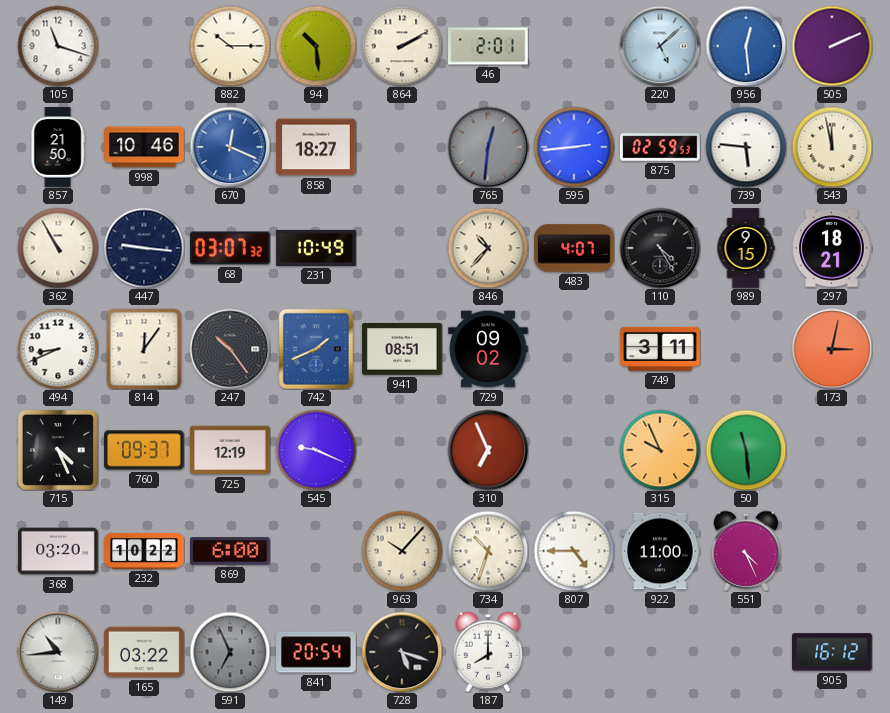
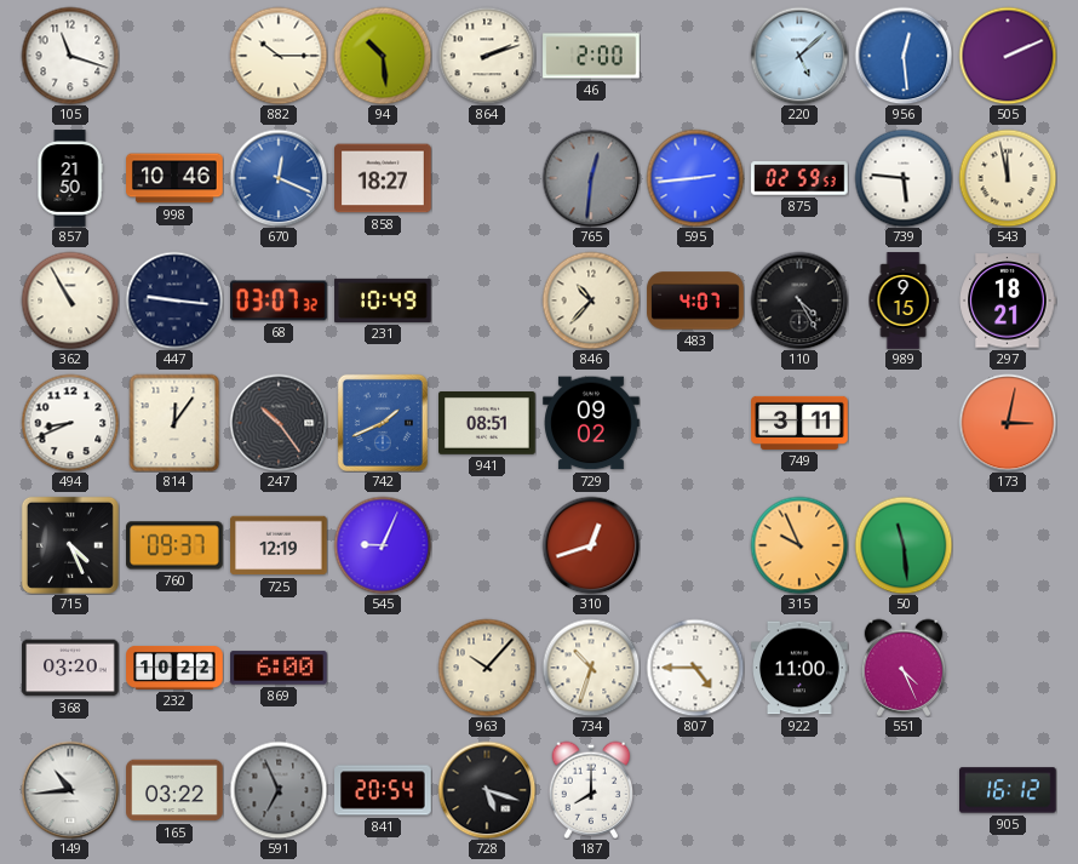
864: 2:10 -> 2:12
46: 2:01 -> 2:00
545: 9:19 -> 9:04
310: 6:56 -> 12:42
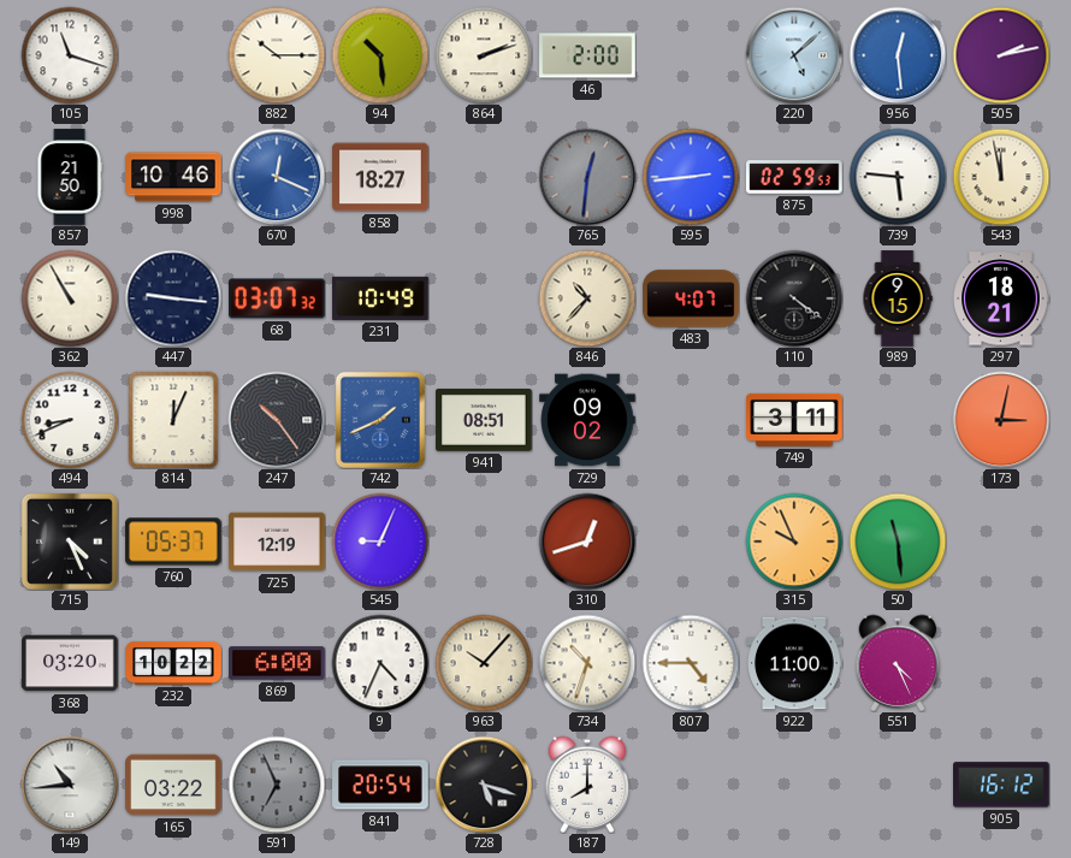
505: 2:11 -> 2:13
110: 4:25 -> 4:21
814: 12:06 -> 12:04
760: 09:37 -> 05:37
9: none -> 4:34
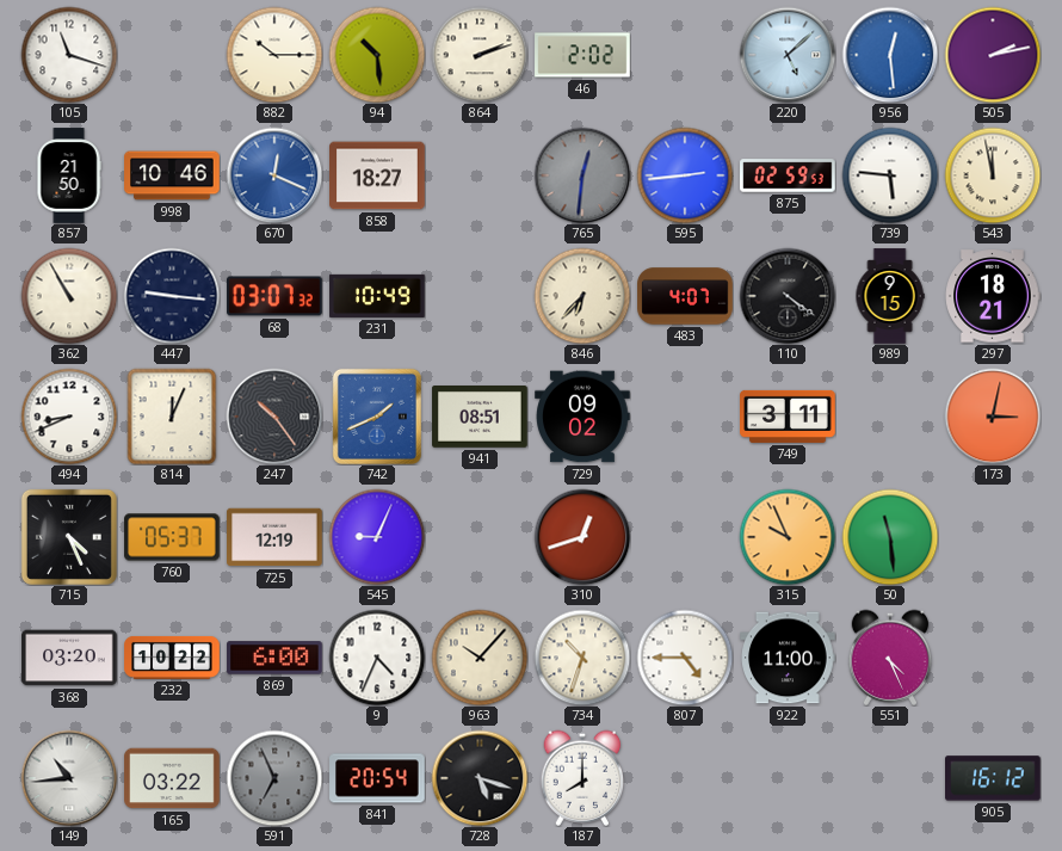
46: 2:00 -> 2:02
846: 10:37 -> 6:37
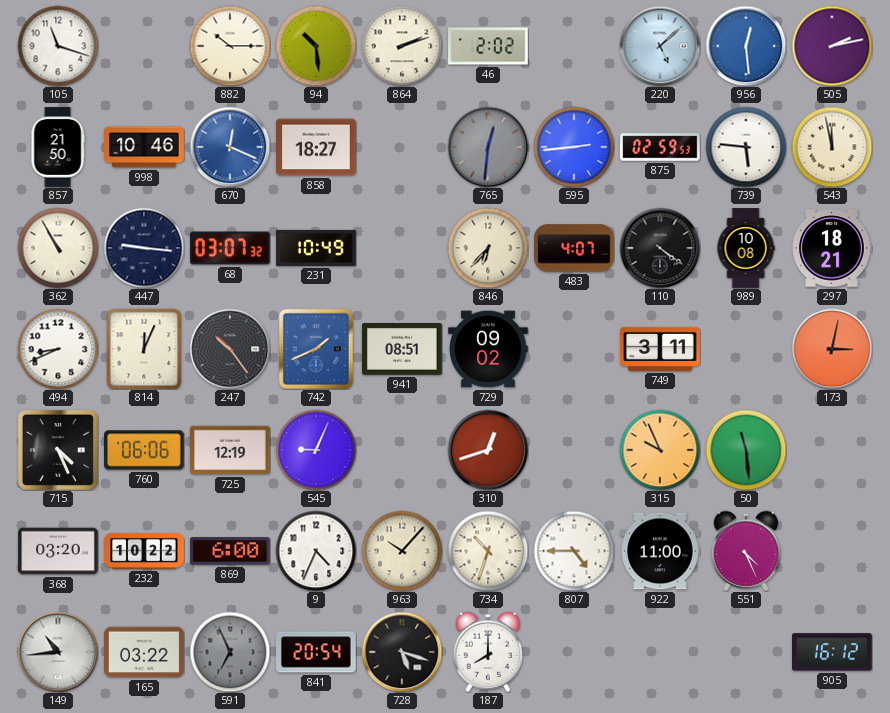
989: 9:15 -> 10:08
760: 05:37 -> 06:06
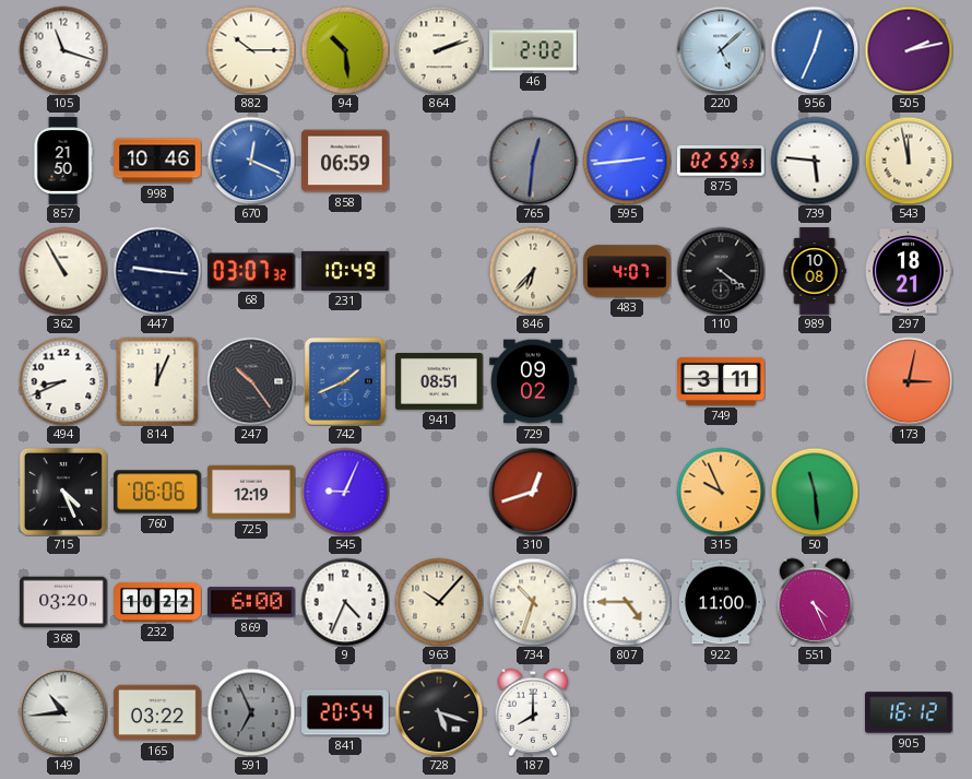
956: 12:29 -> 12:34
858: 18:27 -> 06:59
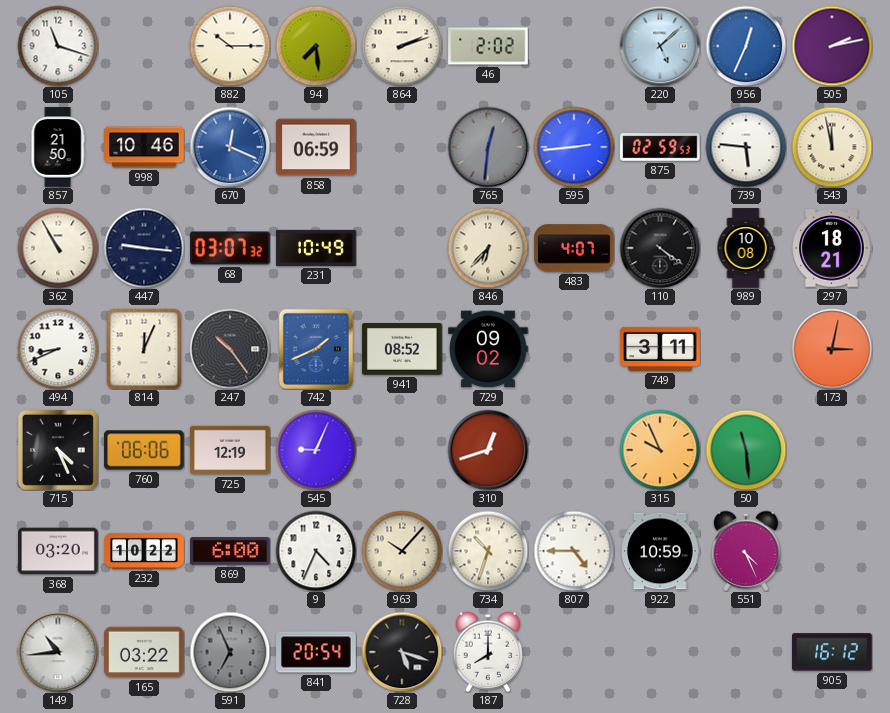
94: 10:29 -> 7:29
941: 08:51 -> 08:52
922: 11:00 -> 10:59
